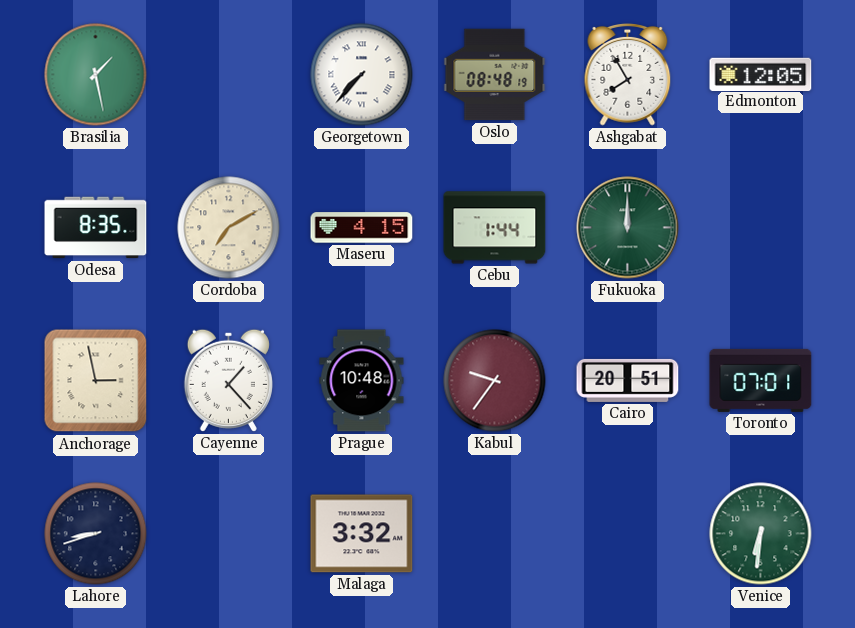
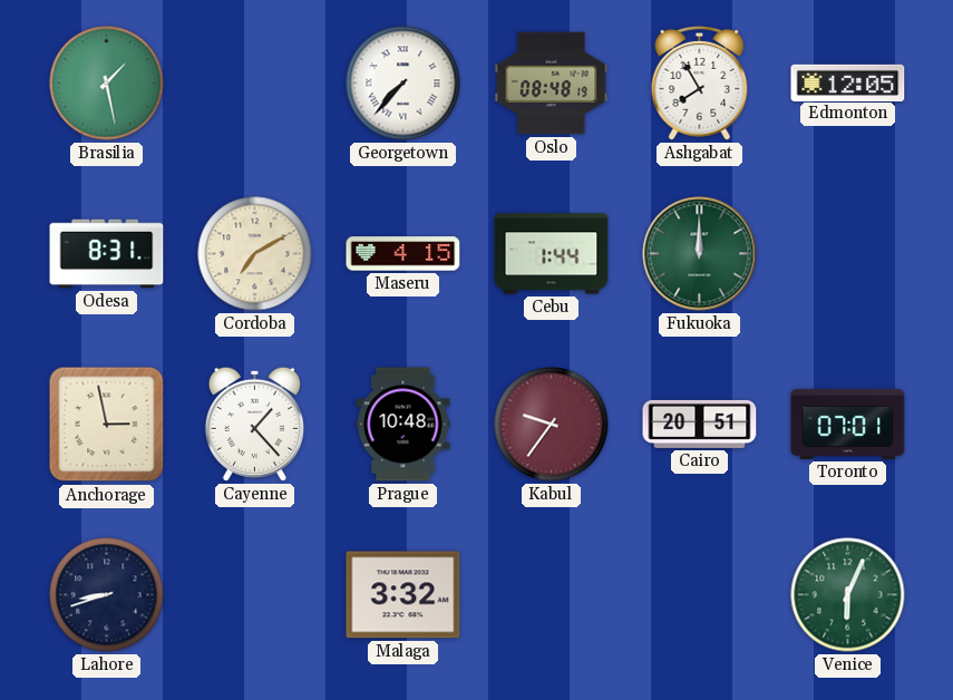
Odesa: 8:35 -> 8:31
Venice: 6:31 -> 6:04
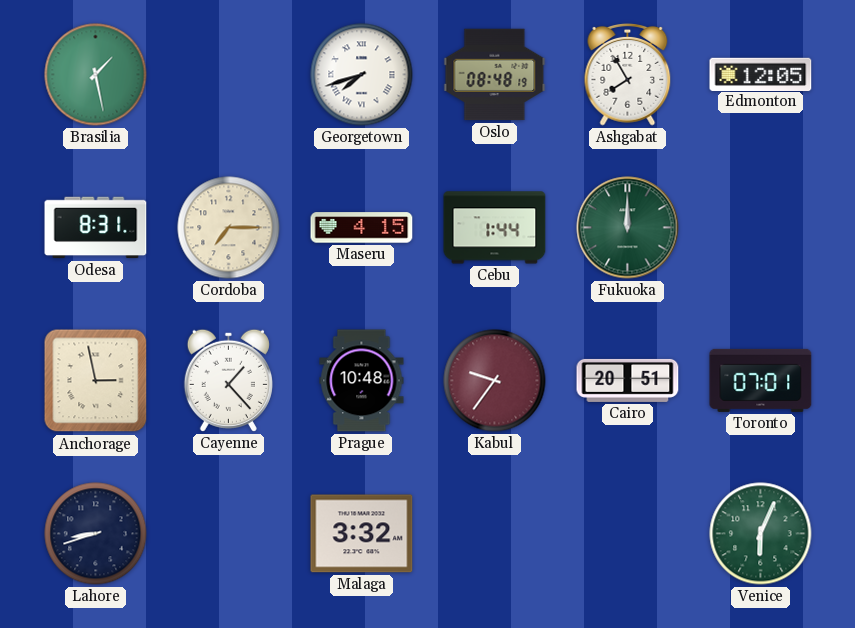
Georgetown: 7:37 -> 7:42
Cordoba: 7:10 -> 7:15
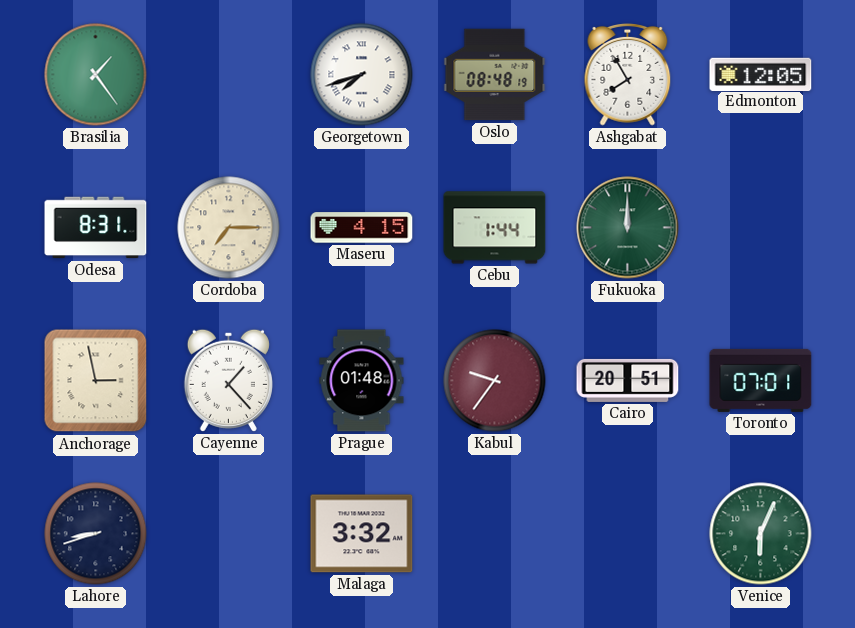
Brasilia: 1:28 -> 1:24
Prague: 10:48 -> 01:48
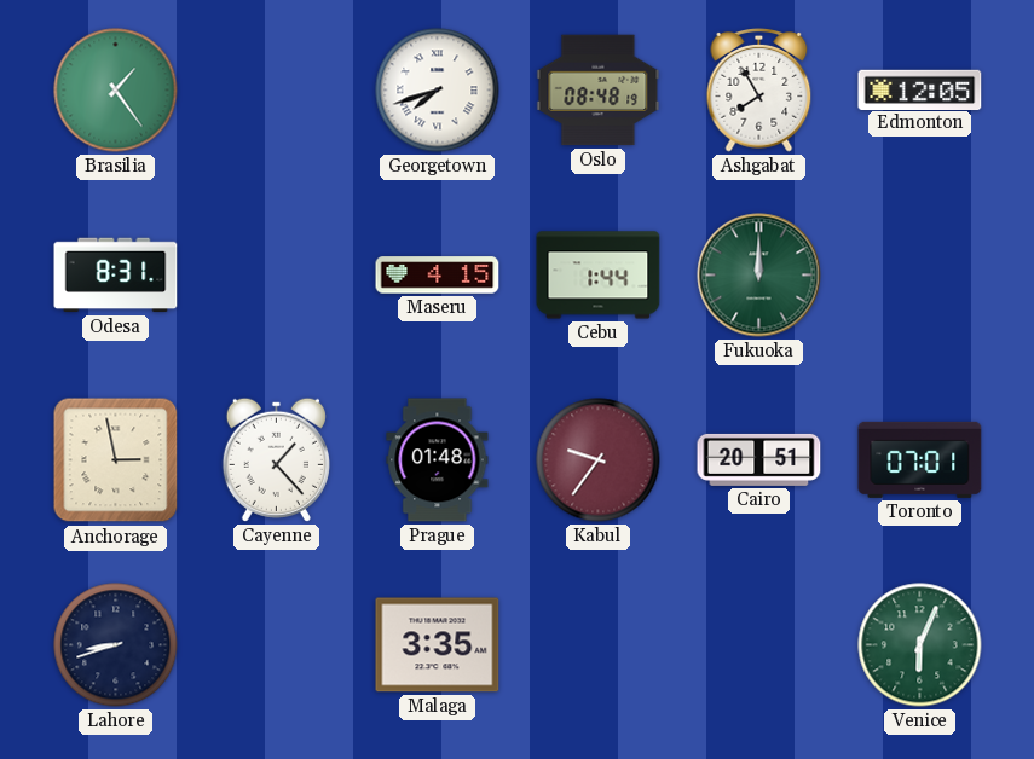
Cordoba: 7:15 -> none
Malaga: 3:32 -> 3:35
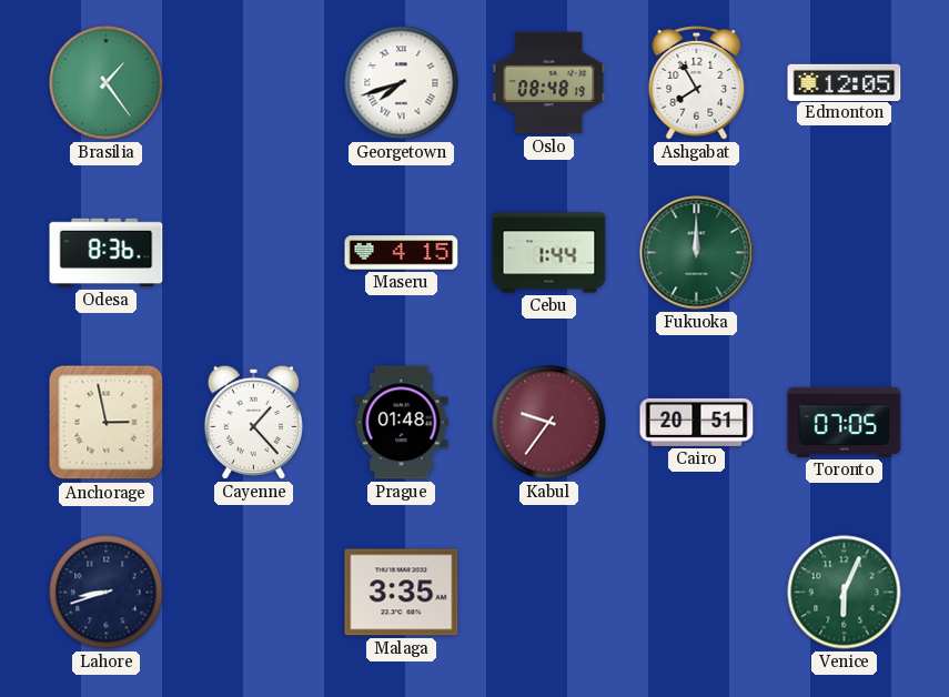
Odesa: 8:31 -> 8:36
Toronto: 07:01 -> 07:05
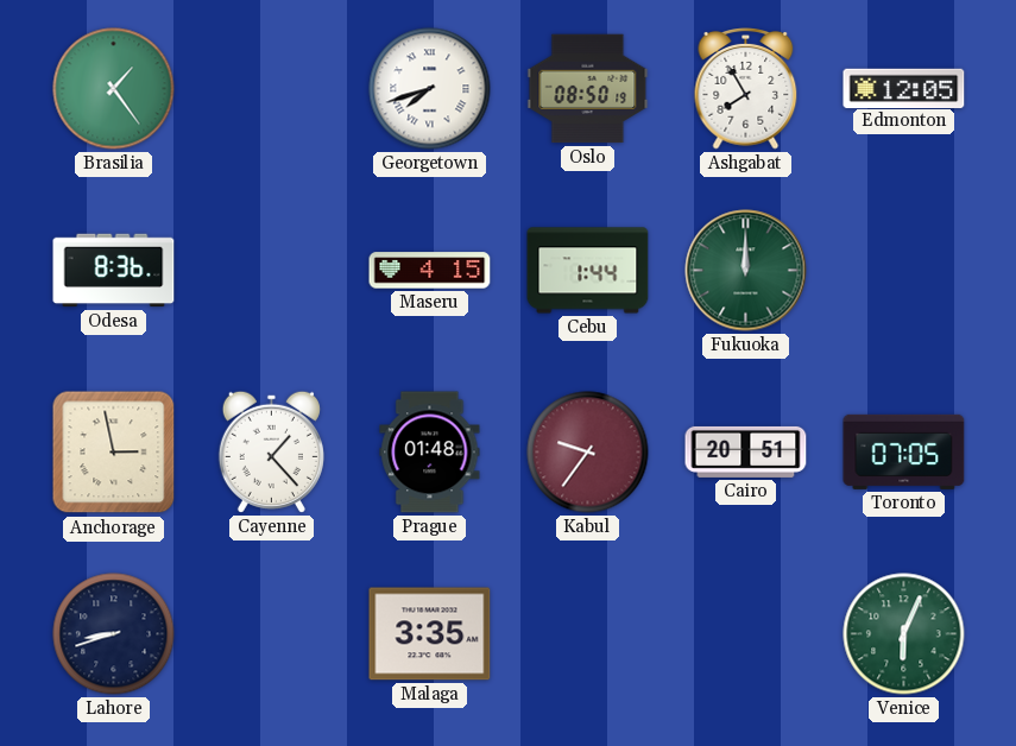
Oslo: 08:48 -> 08:50
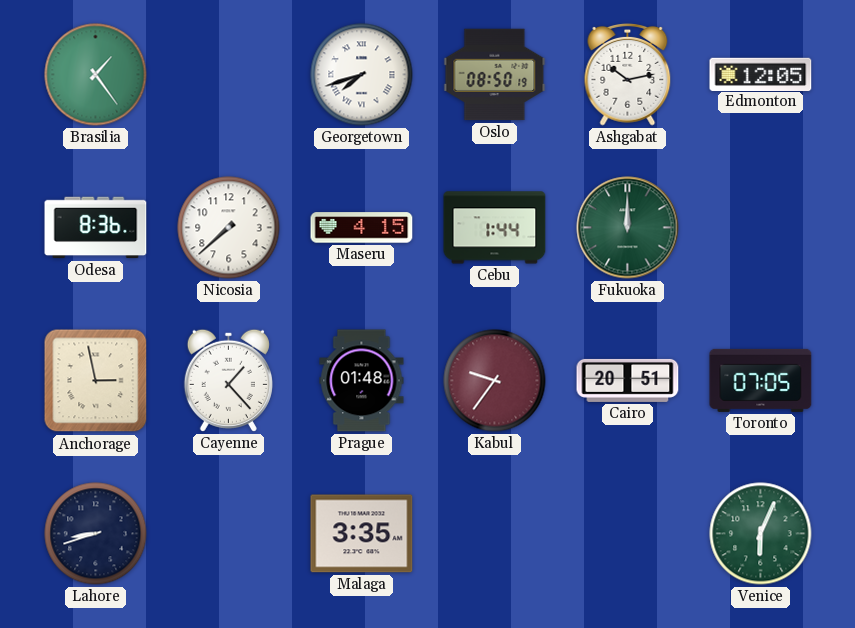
Ashgabat: 7:55 -> 10:13
Nicosia: none -> 7:38
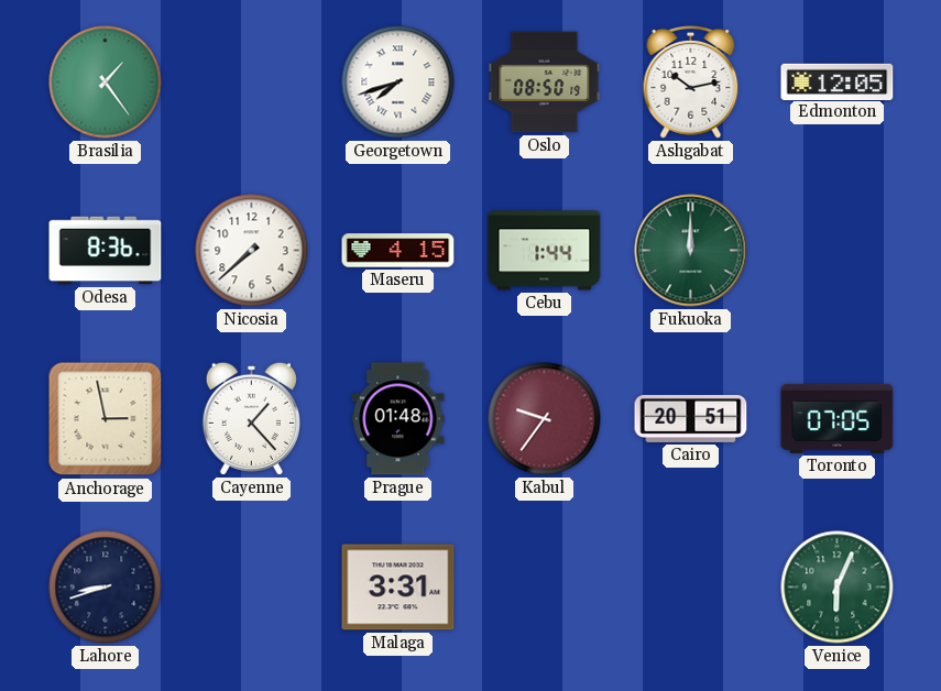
Malaga: 3:35 -> 3:31
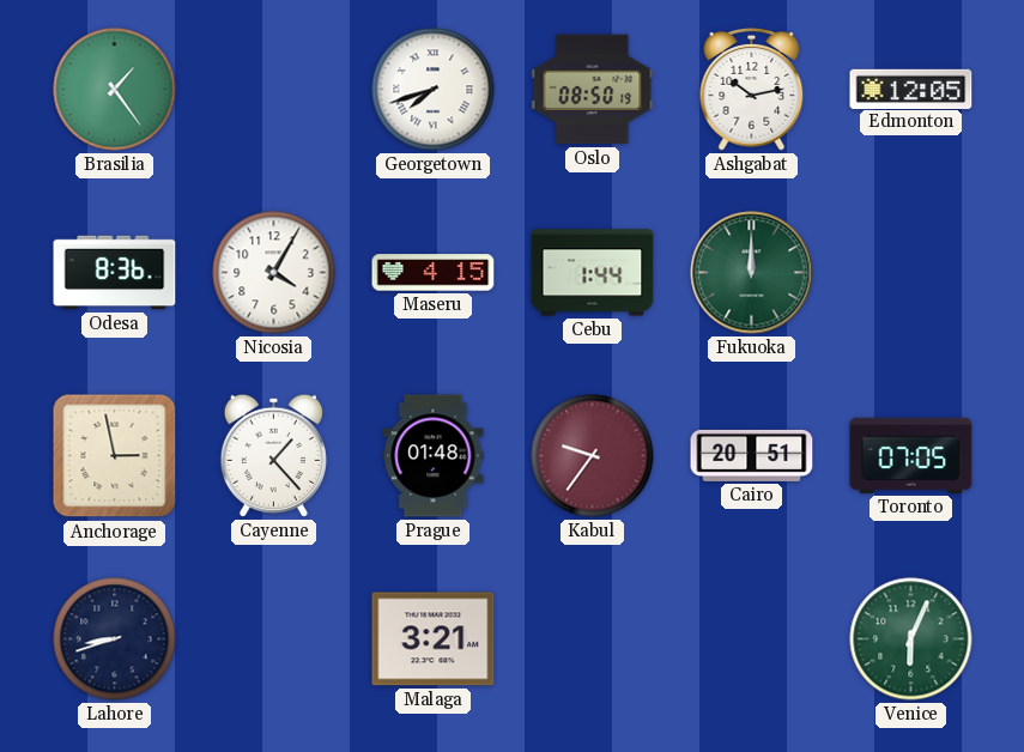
Nicosia: 7:38 -> 4:05
Malaga: 3:31 -> 3:21
